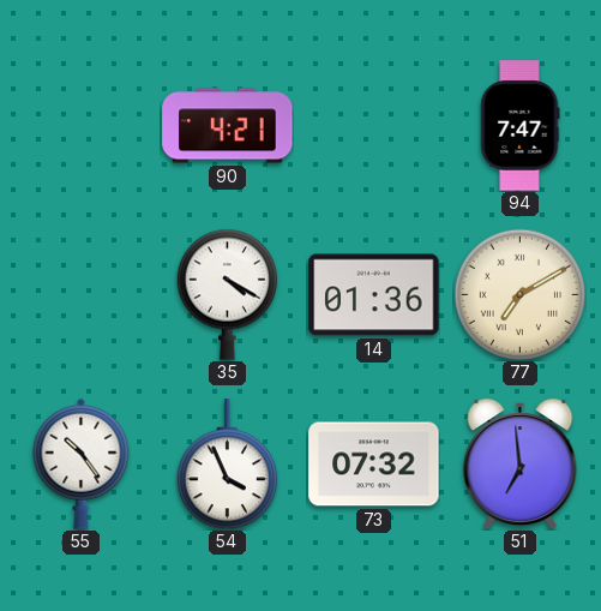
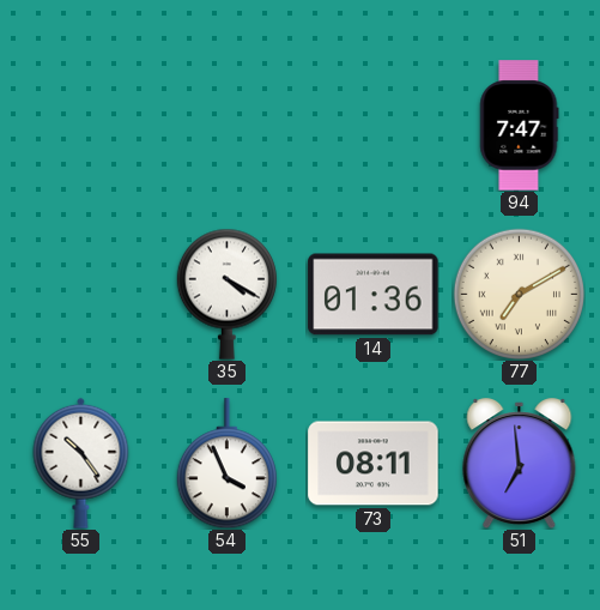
90: 4:21 -> none
73: 07:32 -> 08:11
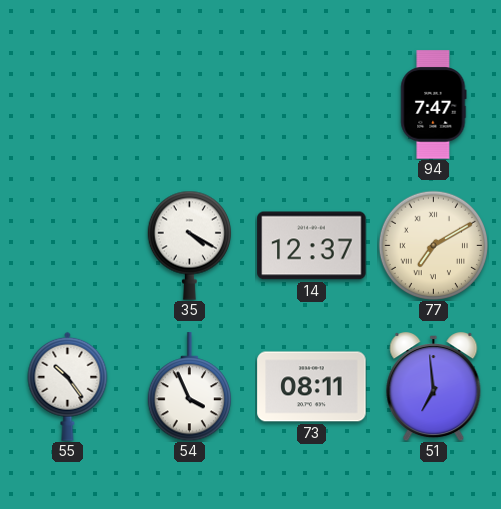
14: 01:36 -> 12:37
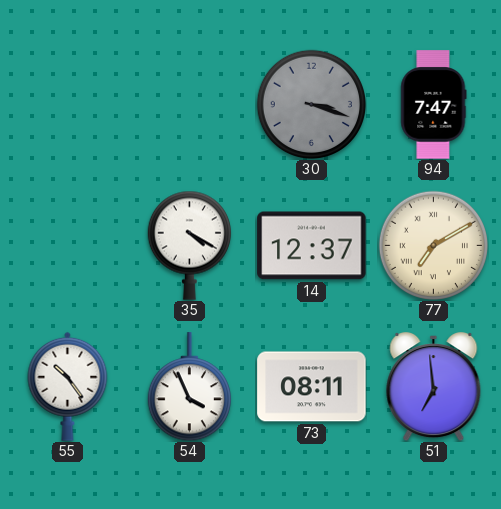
30: none -> 3:18
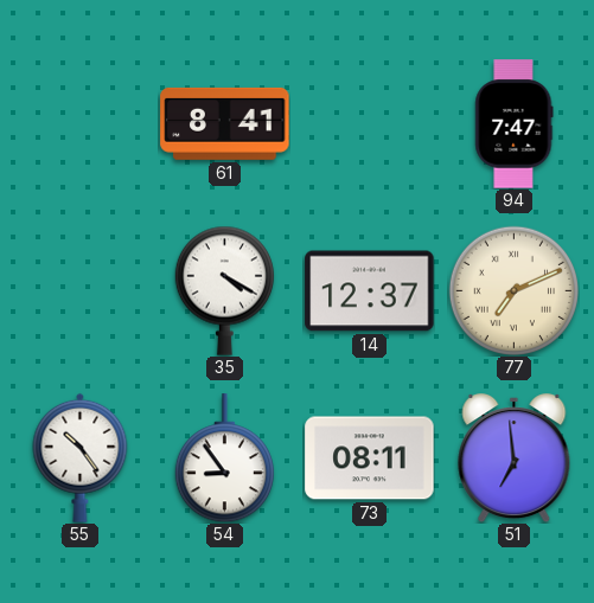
61: none -> 8:41
30: 3:18 -> none
77: 7:10 -> 7:11
54: 3:56 -> 8:54
